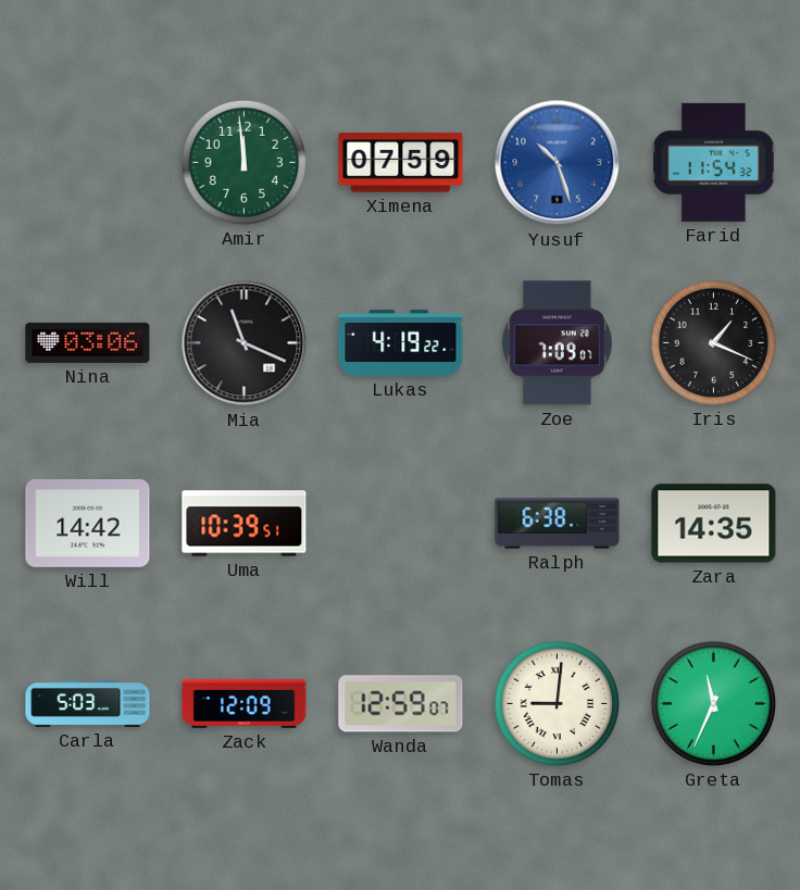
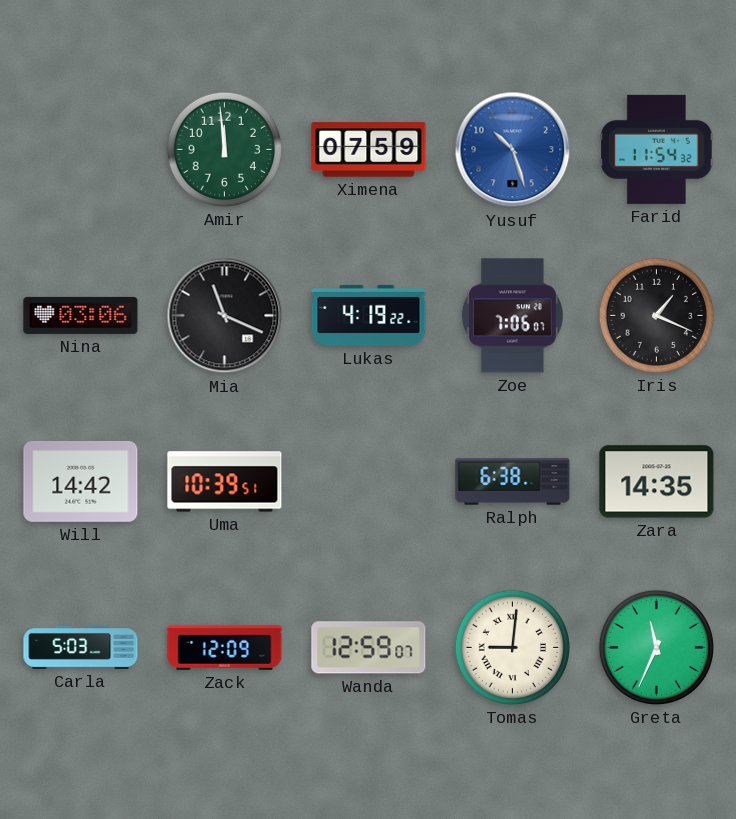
Zoe: 7:09 -> 7:06
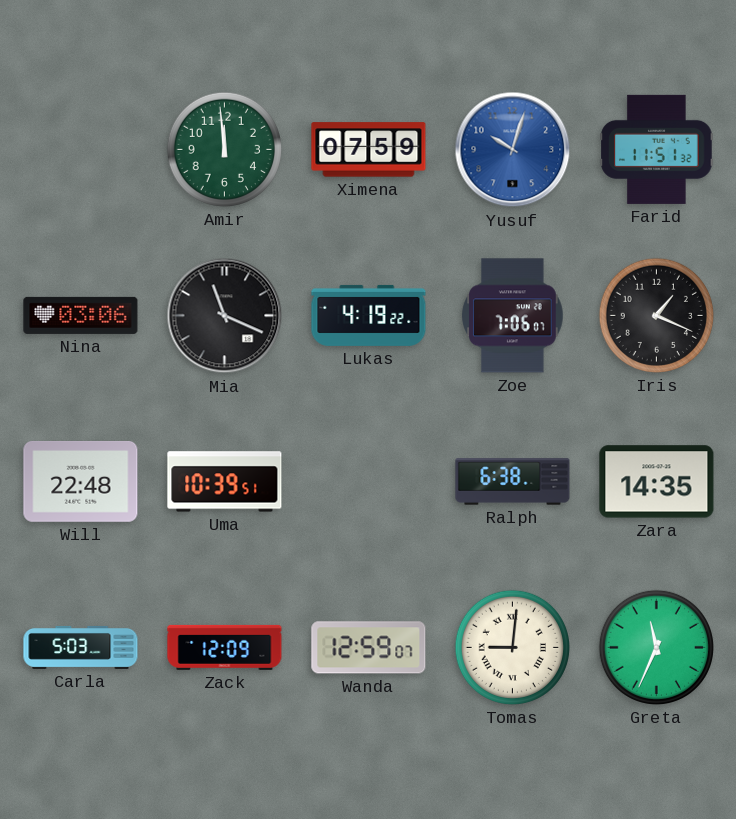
Yusuf: 10:27 -> 10:03
Farid: 11:54 -> 11:51
Will: 14:42 -> 22:48
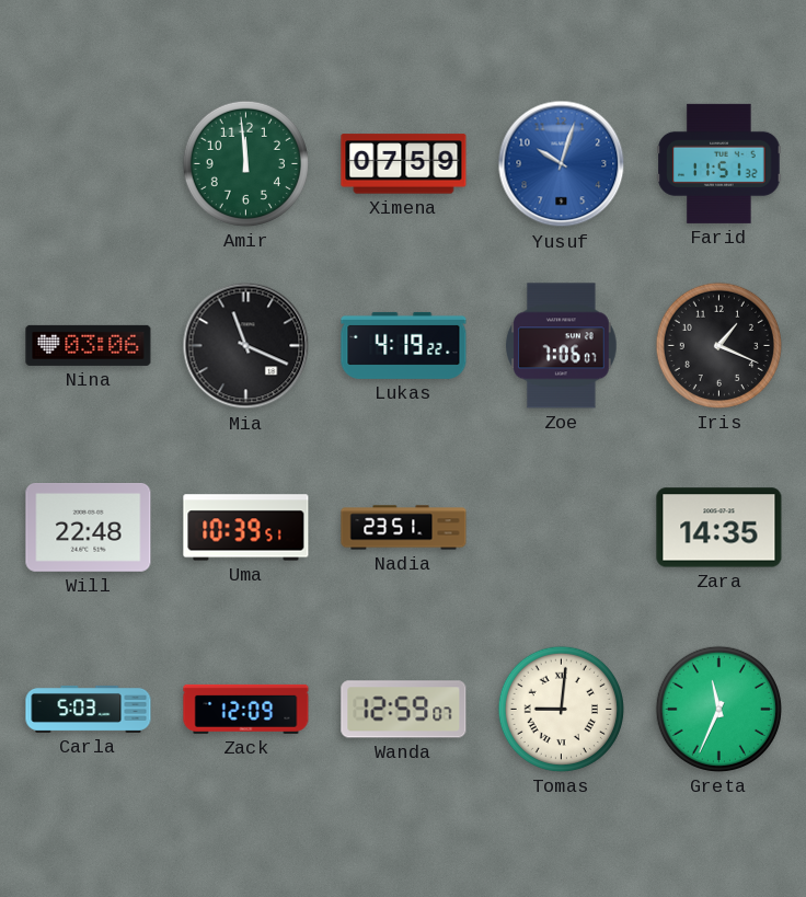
Nadia: none -> 23:51
Ralph: 6:38 -> none
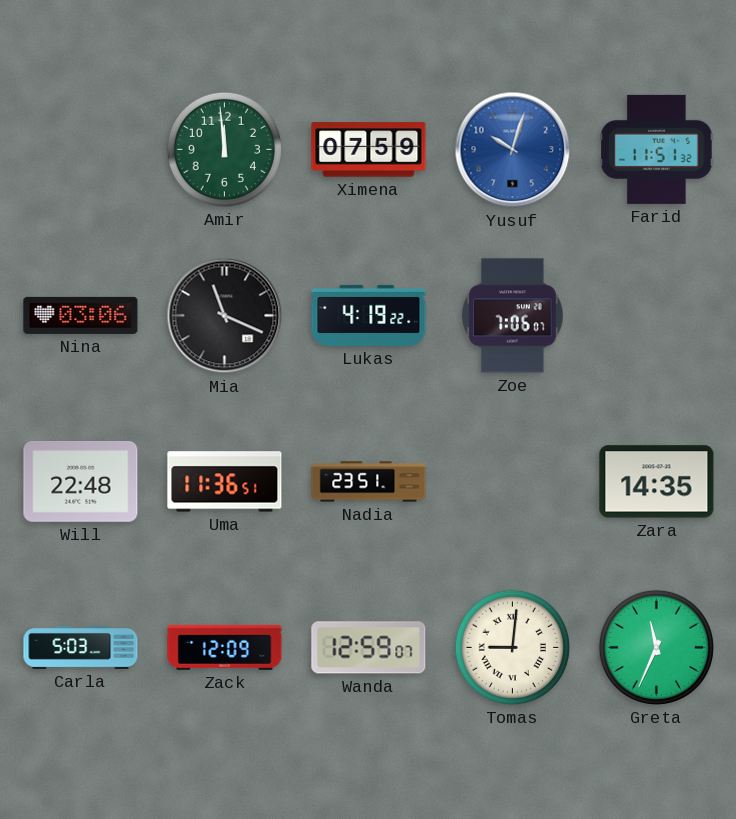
Iris: 1:19 -> none
Uma: 10:39 -> 11:36
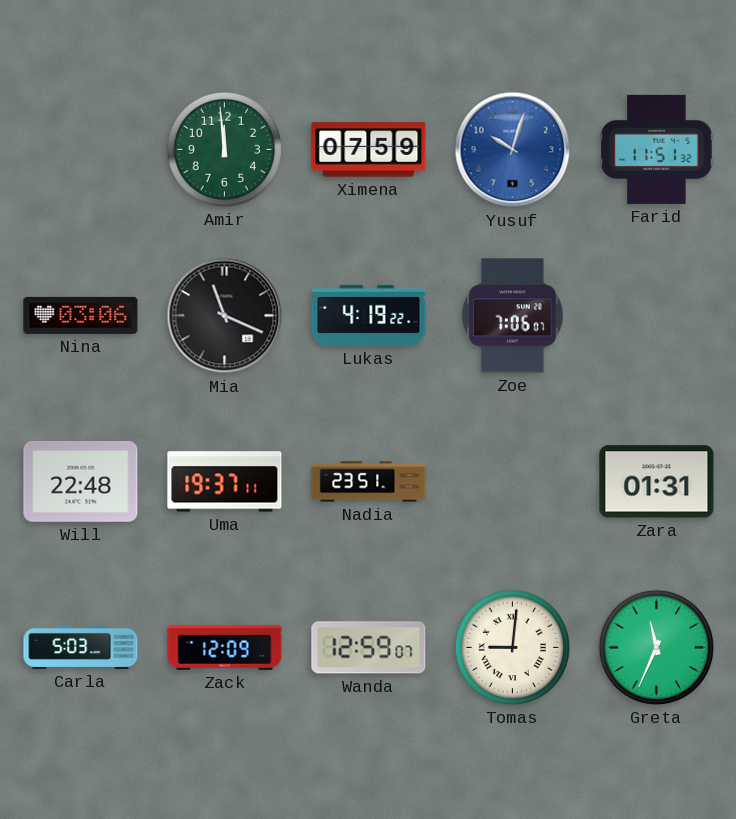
Uma: 11:36 -> 19:37
Zara: 14:35 -> 01:31
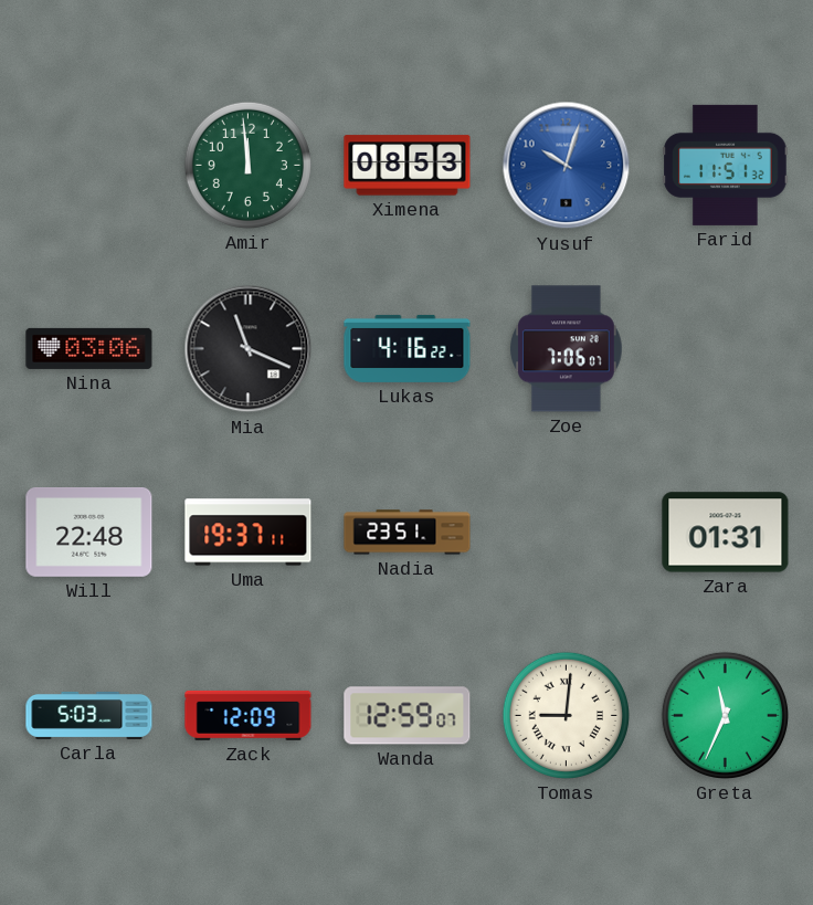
Ximena: 07:59 -> 08:53
Lukas: 4:19 -> 4:16
